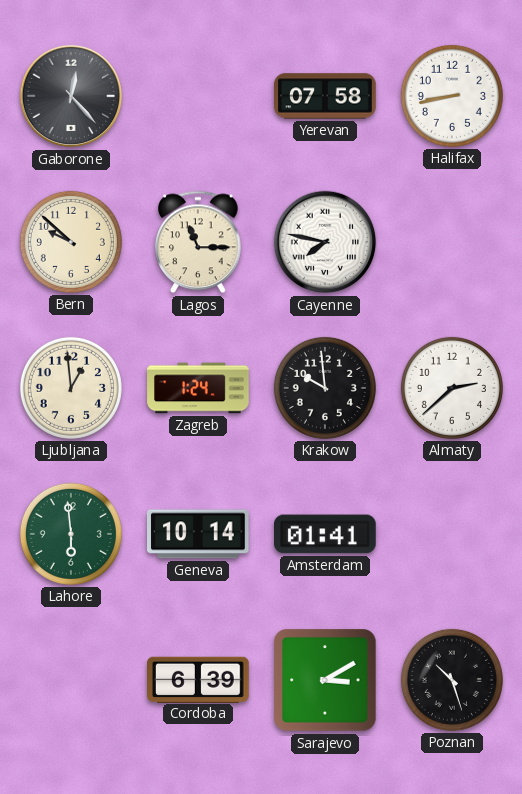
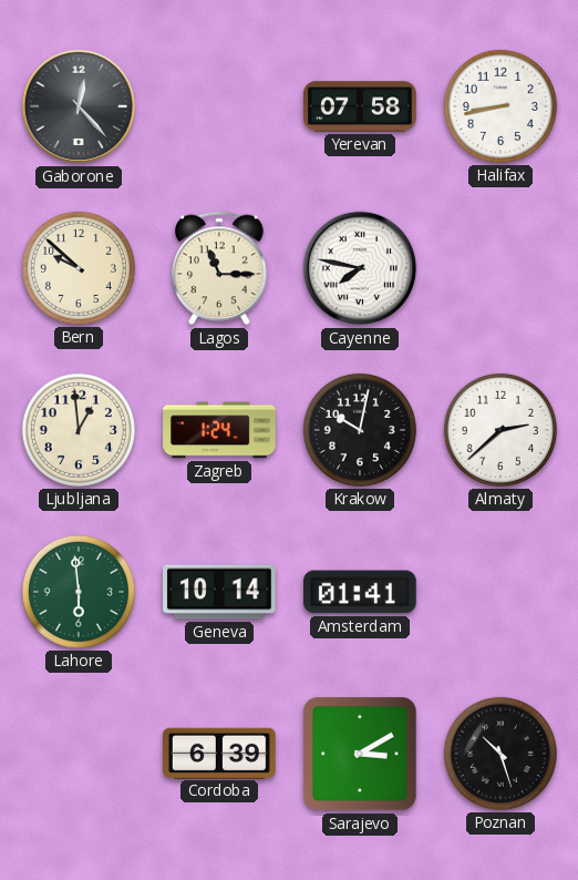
Krakow: 9:59 -> 10:02
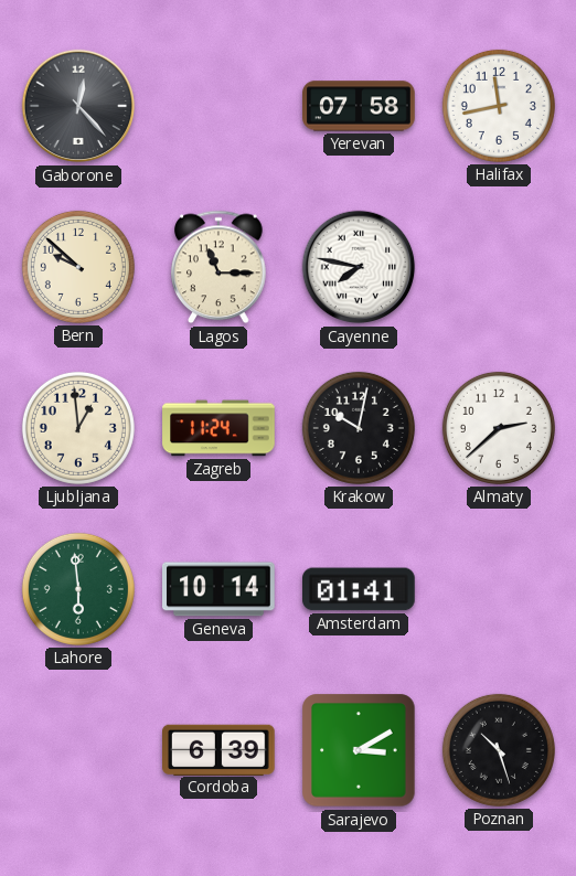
Halifax: 8:43 -> 11:43
Zagreb: 1:24 -> 11:24
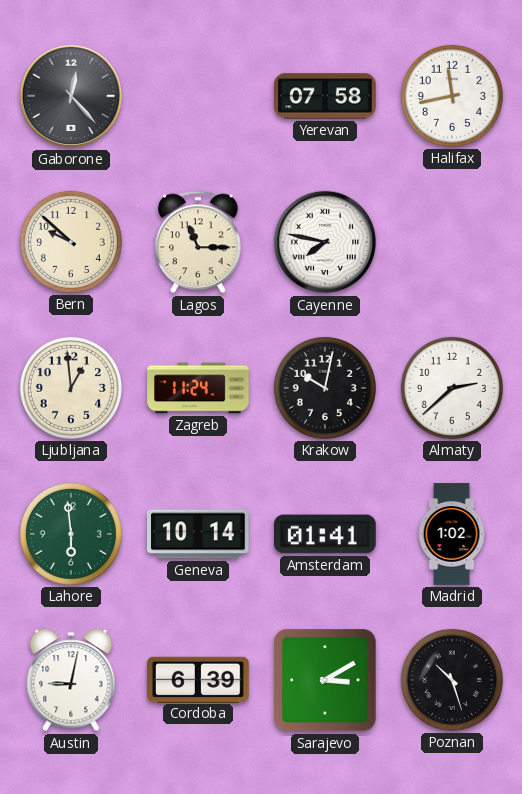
Madrid: none -> 1:02
Austin: none -> 9:02
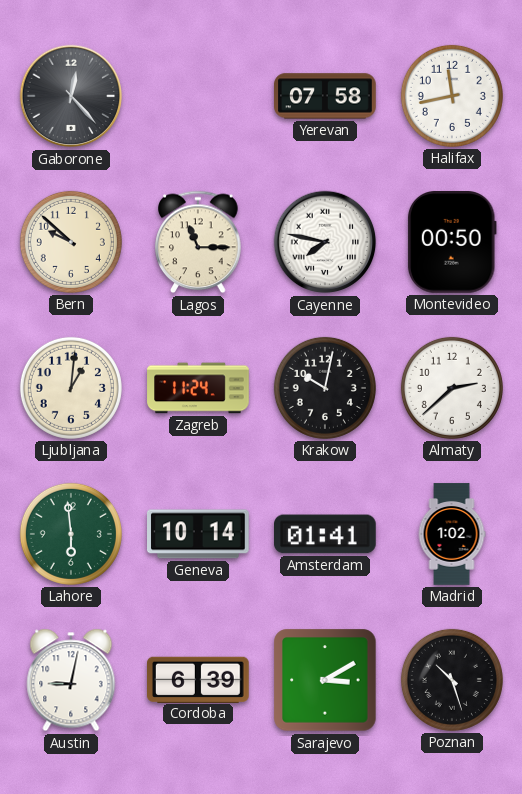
Montevideo: none -> 00:50
Ljubljana: 12:59 -> 1:01
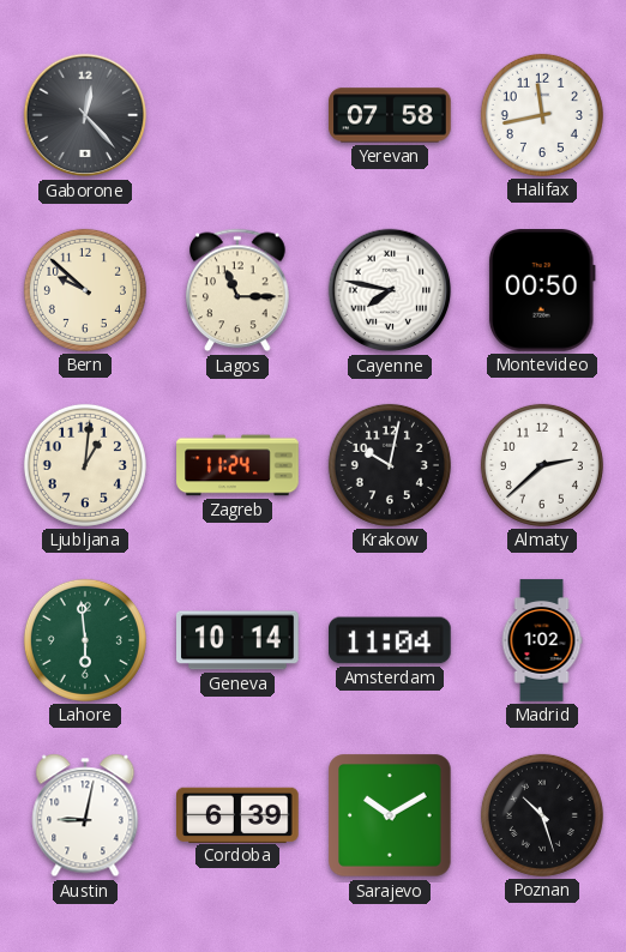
Amsterdam: 01:41 -> 11:04
Sarajevo: 3:10 -> 10:10
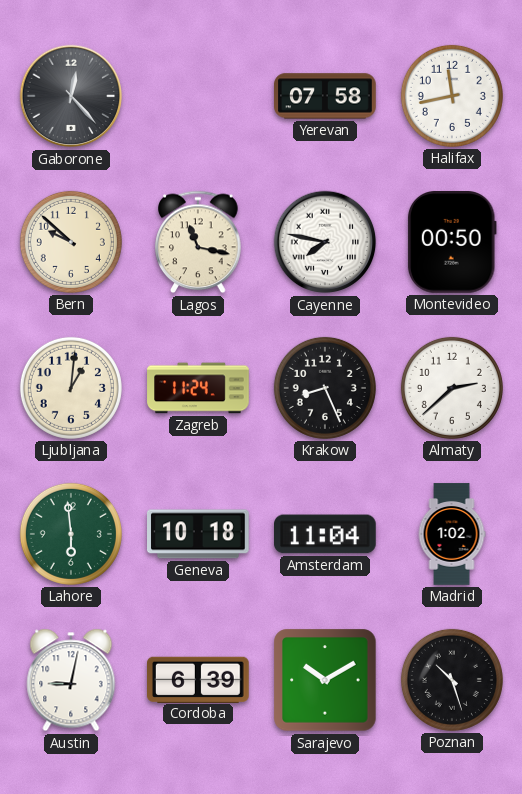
Lagos: 11:15 -> 11:17
Krakow: 10:02 -> 8:26
Geneva: 10:14 -> 10:18
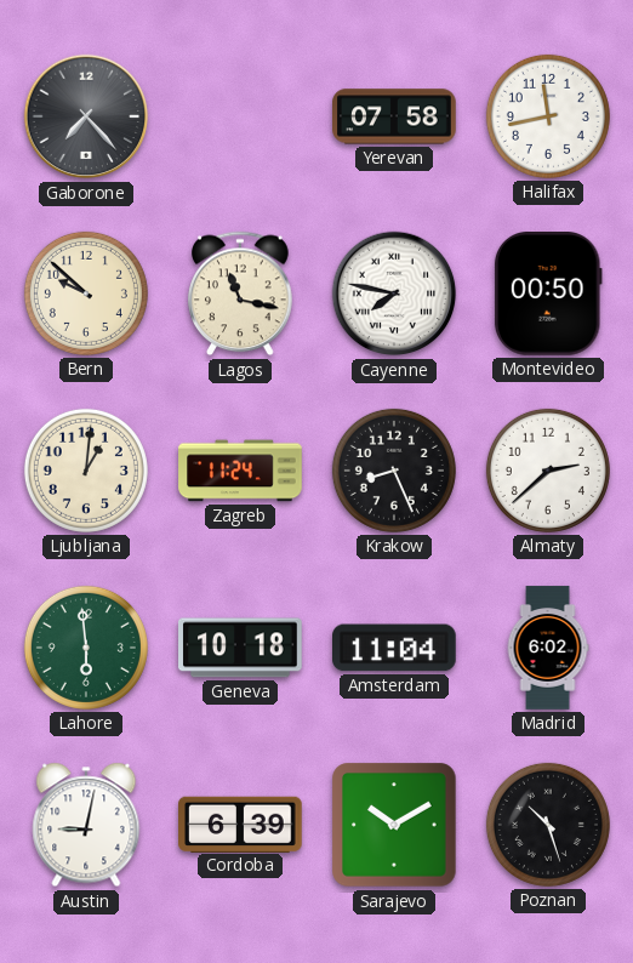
Gaborone: 12:23 -> 7:23
Madrid: 1:02 -> 6:02
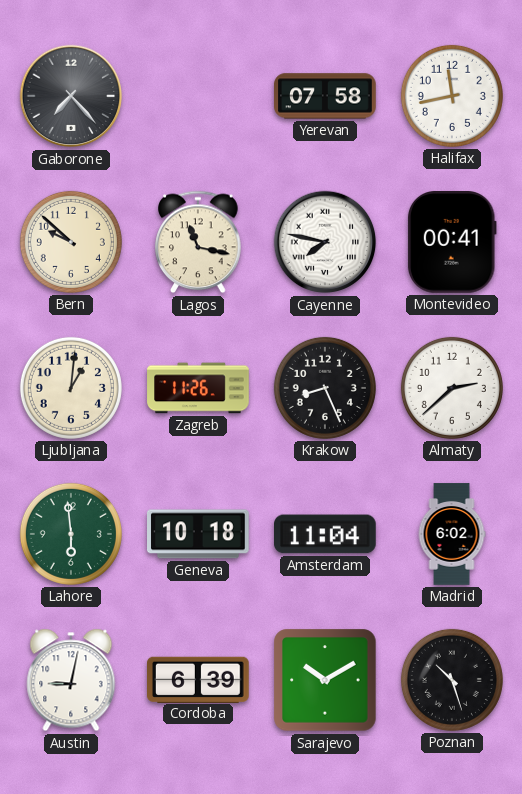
Montevideo: 00:50 -> 00:41
Zagreb: 11:24 -> 11:26
